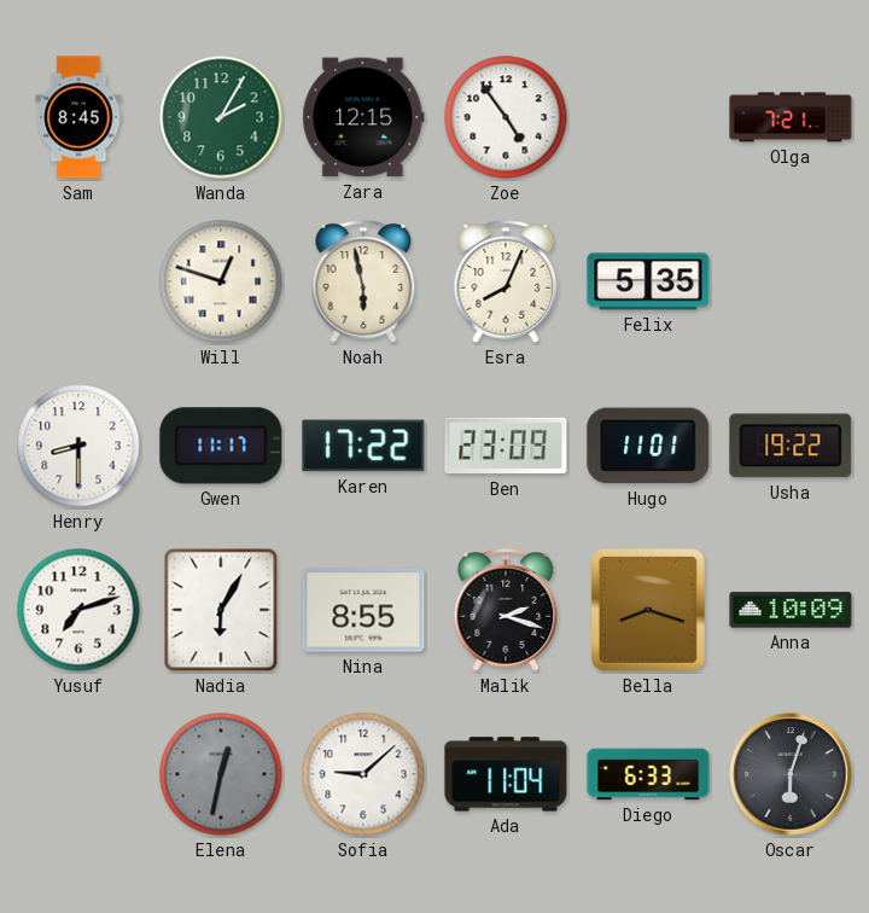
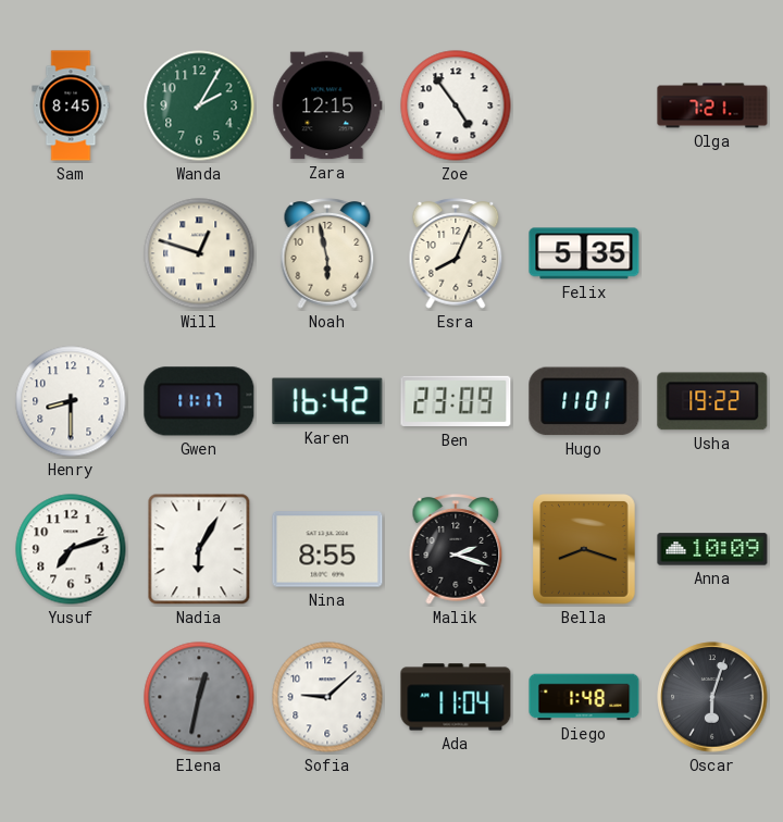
Karen: 17:22 -> 16:42
Diego: 6:33 -> 1:48
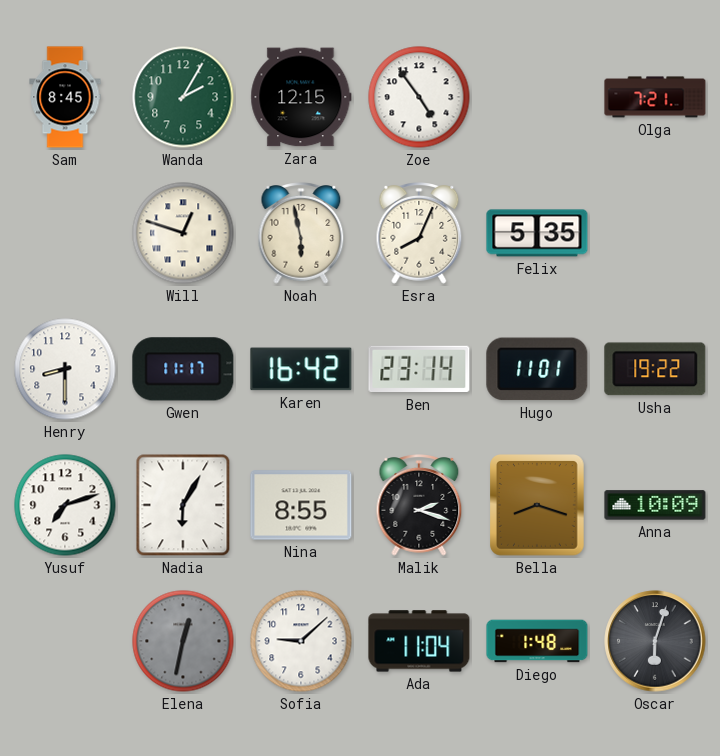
Ben: 23:09 -> 23:14
